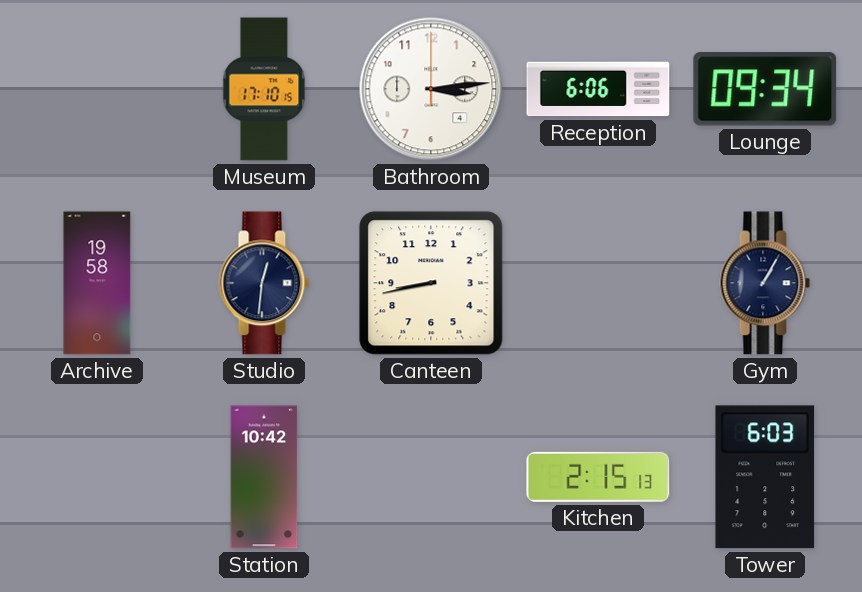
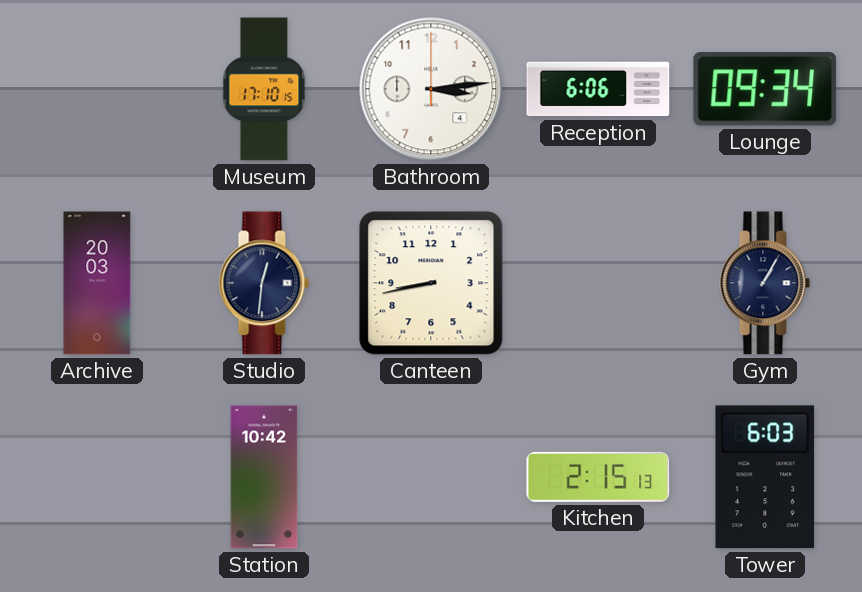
Archive: 19:58 -> 20:03
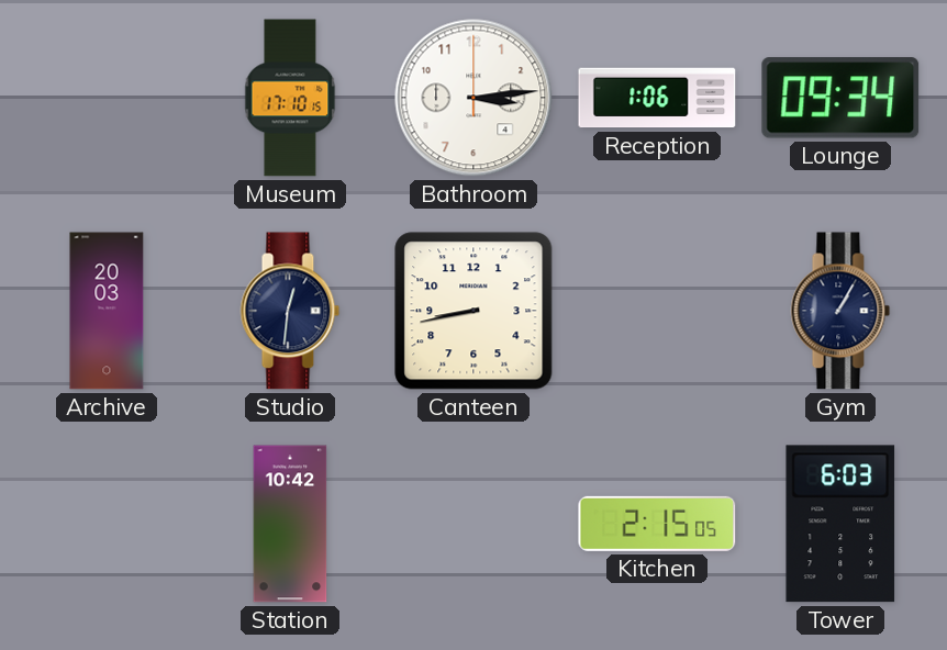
Reception: 6:06 -> 1:06
Kitchen: 2:15:13 -> 2:15:05
